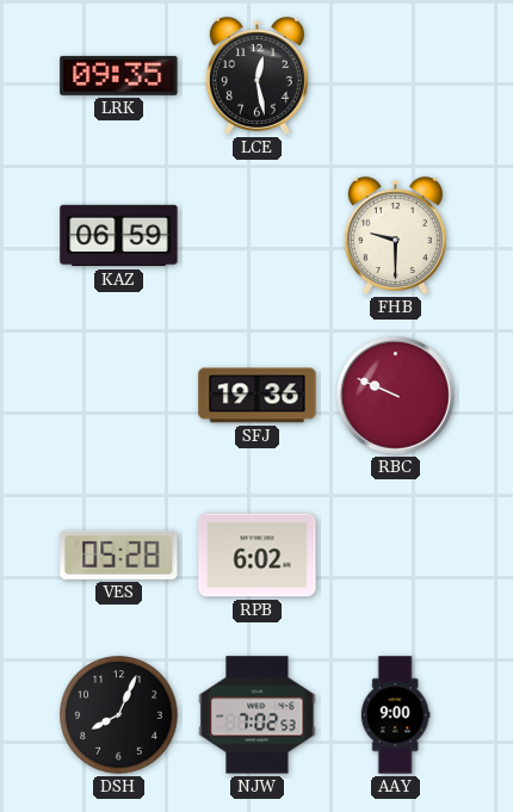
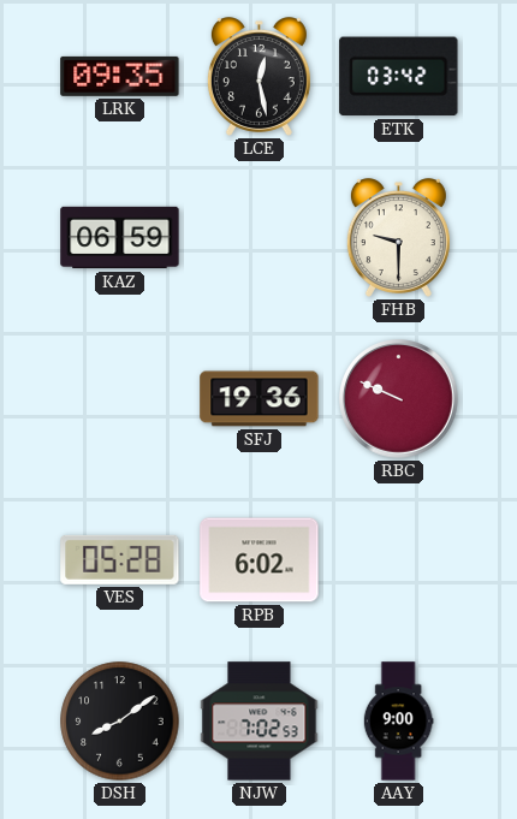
ETK: none -> 03:42
DSH: 8:04 -> 8:09
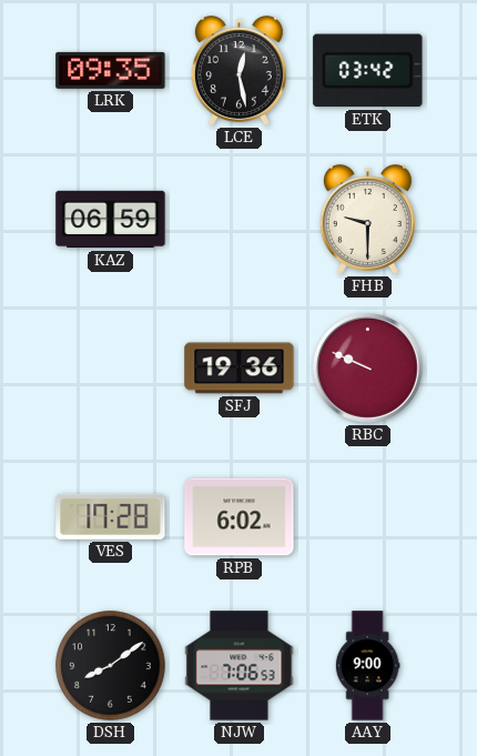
VES: 05:28 -> 17:28
NJW: 7:02 -> 7:06
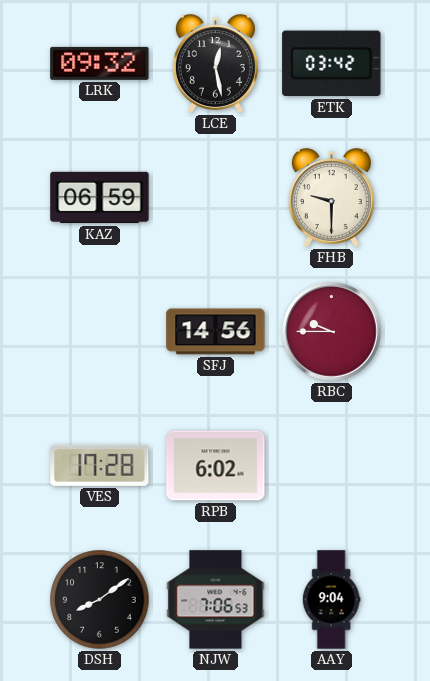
LRK: 09:35 -> 09:32
SFJ: 19:36 -> 14:56
RBC: 9:49 -> 9:45
AAY: 9:00 -> 9:04
